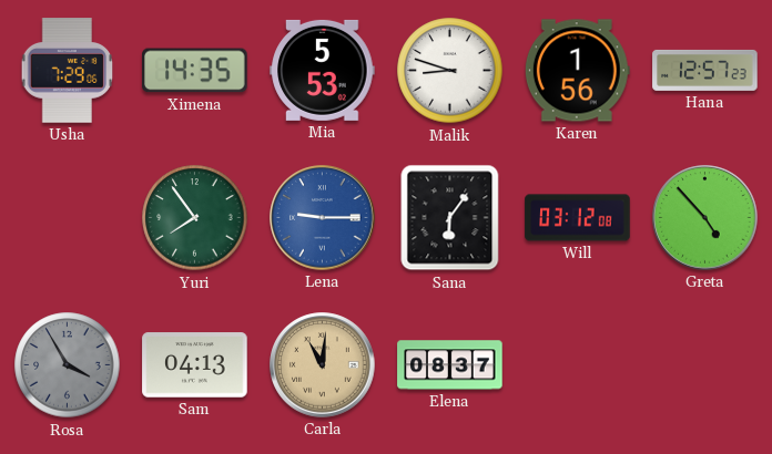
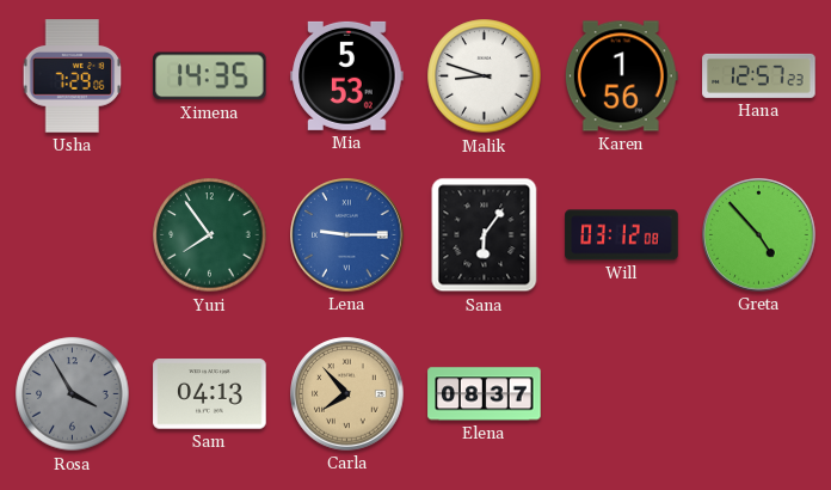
Carla: 11:01 -> 7:53
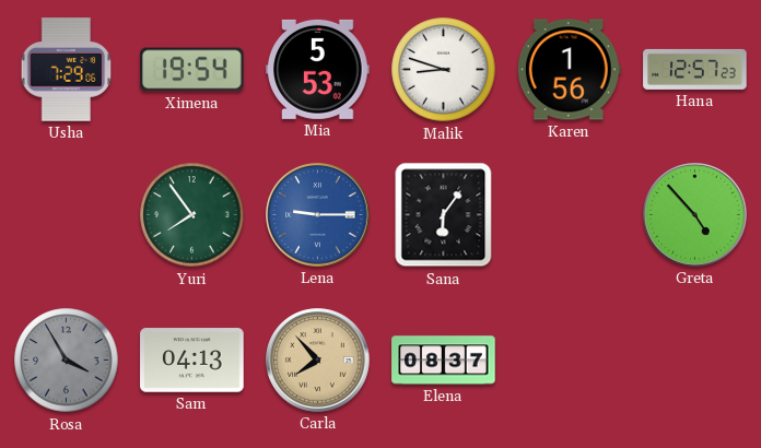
Ximena: 14:35 -> 19:54
Will: 03:12 -> none
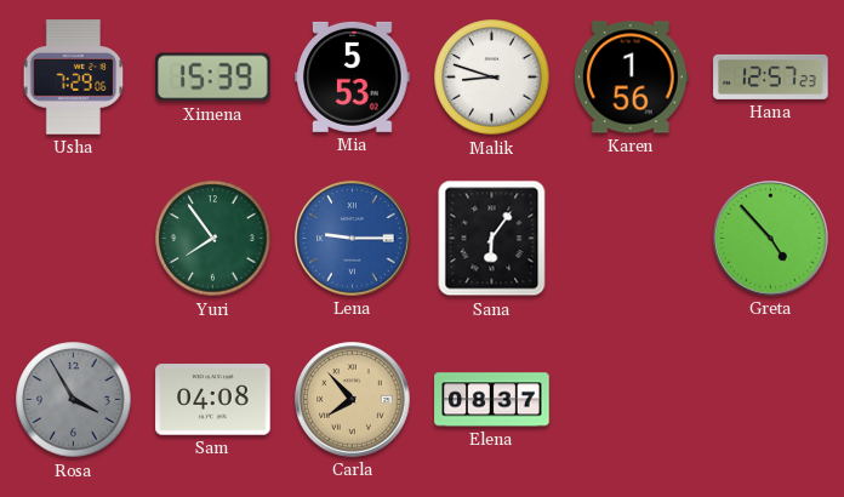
Ximena: 19:54 -> 15:39
Sam: 04:13 -> 04:08
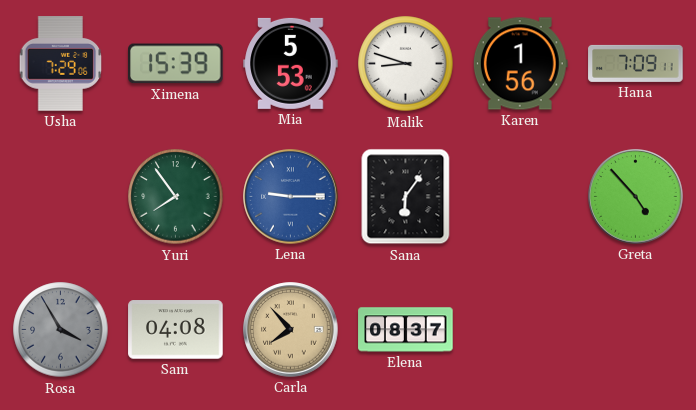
Hana: 12:57 -> 7:09
